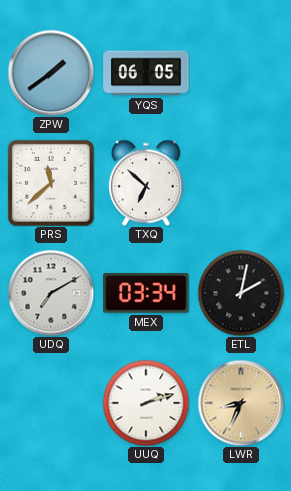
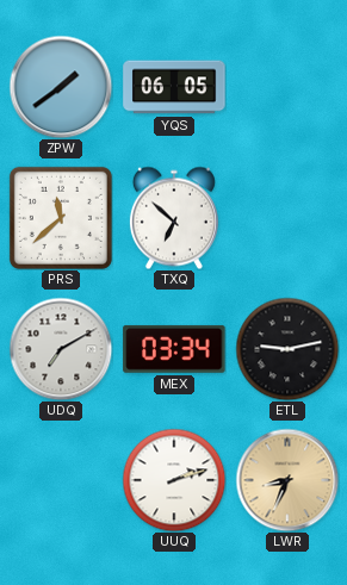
ETL: 2:02 -> 9:13
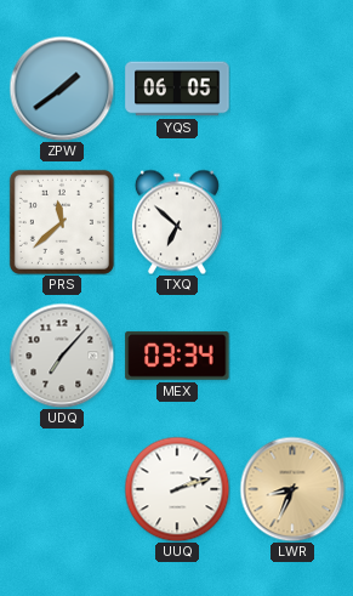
UDQ: 7:10 -> 7:07
ETL: 9:13 -> none
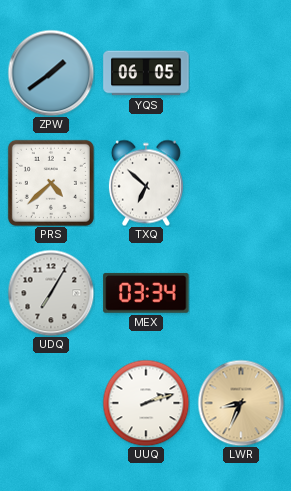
PRS: 11:38 -> 4:38
UDQ: 7:07 -> 7:05
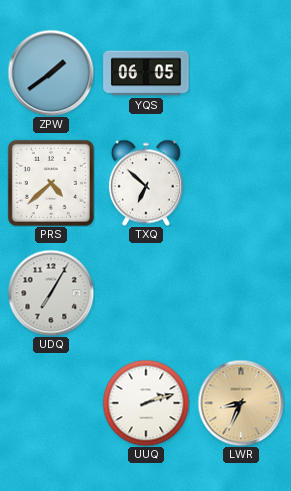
MEX: 03:34 -> none
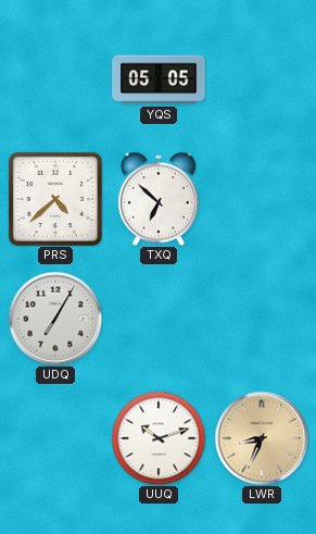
ZPW: 1:39 -> none
YQS: 06:05 -> 05:05
UUQ: 2:12 -> 10:12
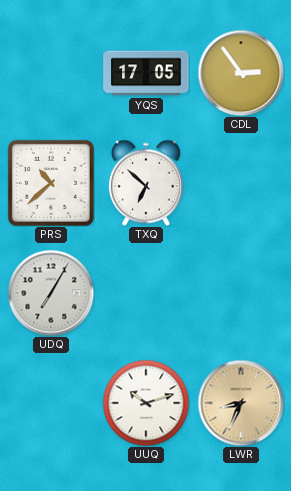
YQS: 05:05 -> 17:05
CDL: none -> 2:54
PRS: 4:38 -> 10:38
